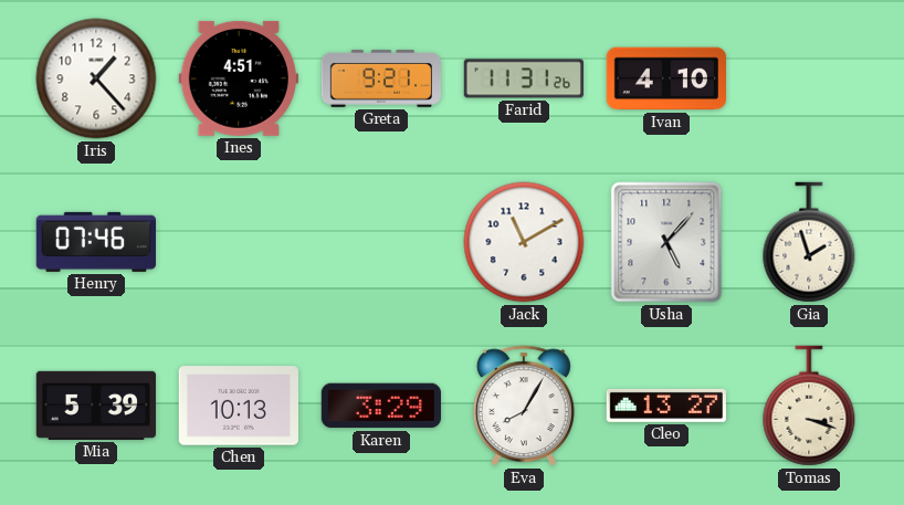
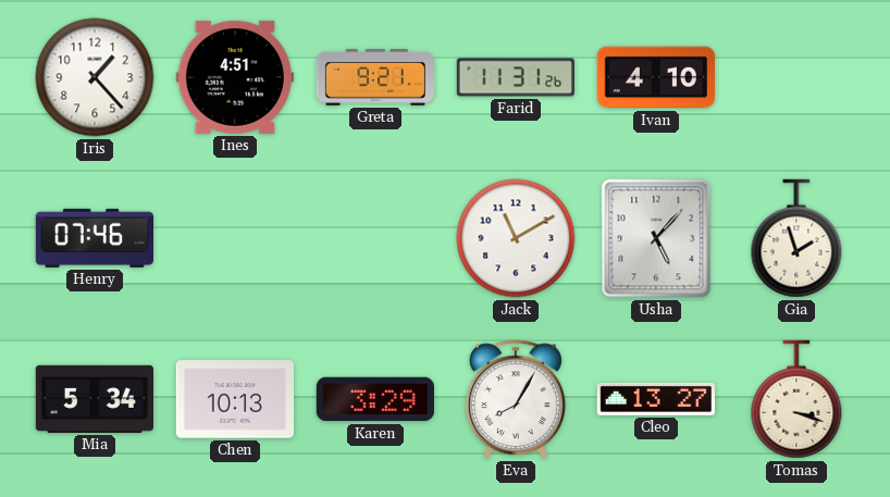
Mia: 5:39 -> 5:34
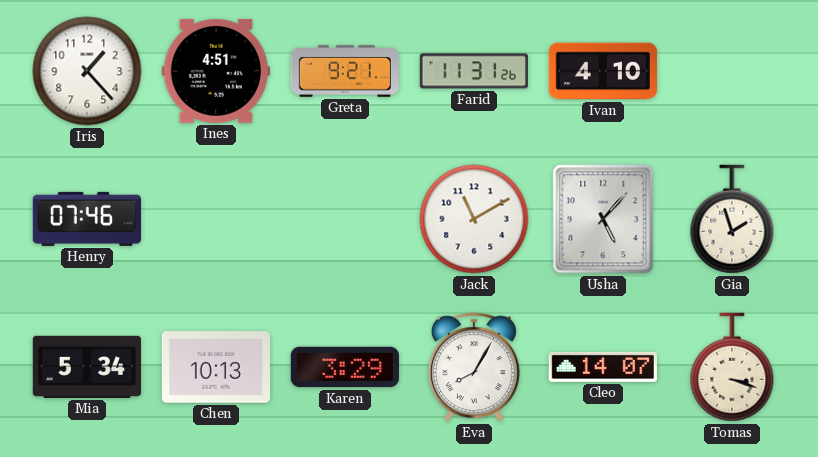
Cleo: 13:27 -> 14:07
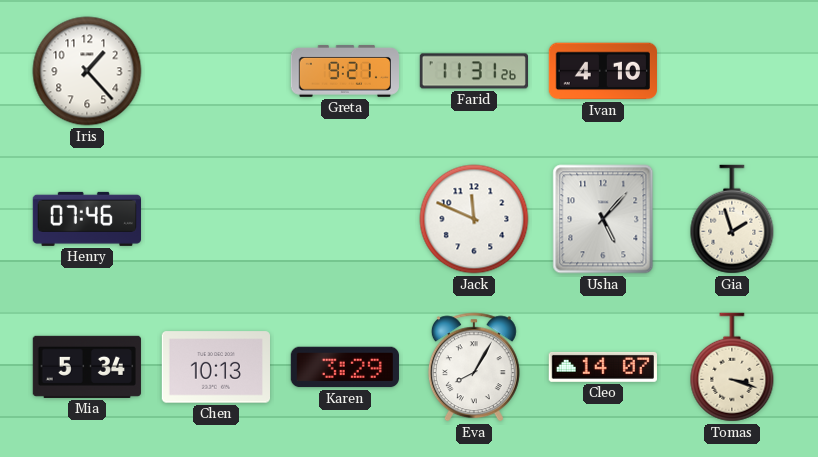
Ines: 4:51 -> none
Jack: 11:10 -> 11:49
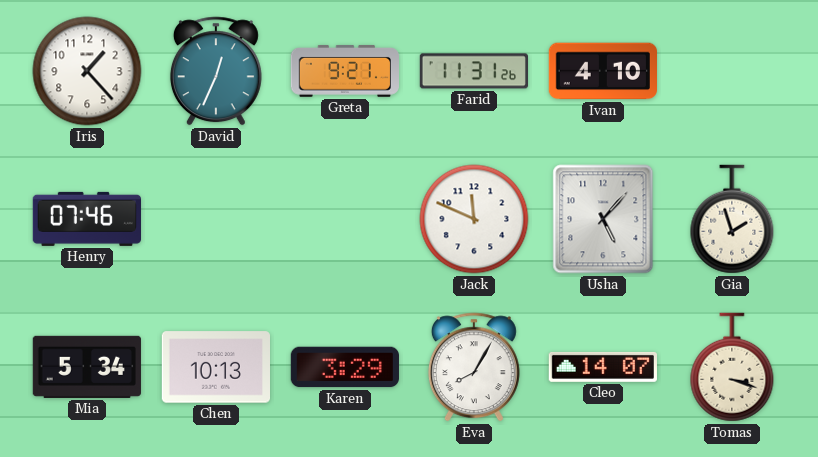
David: none -> 12:34
